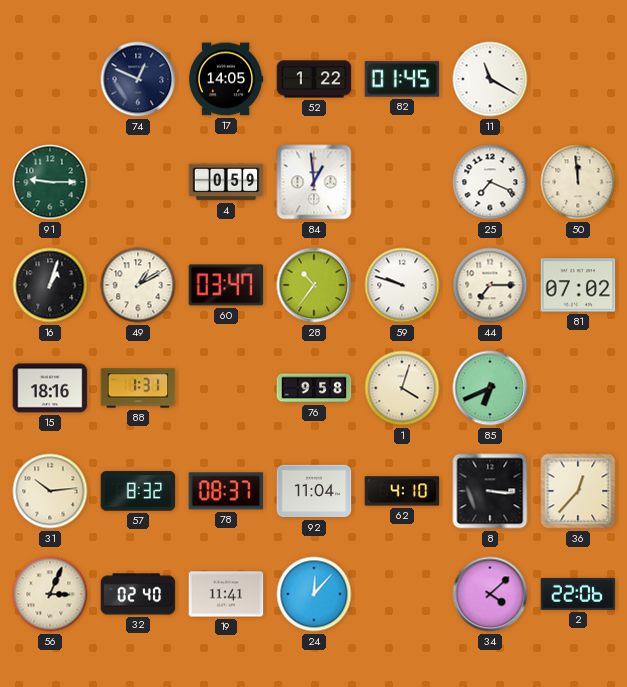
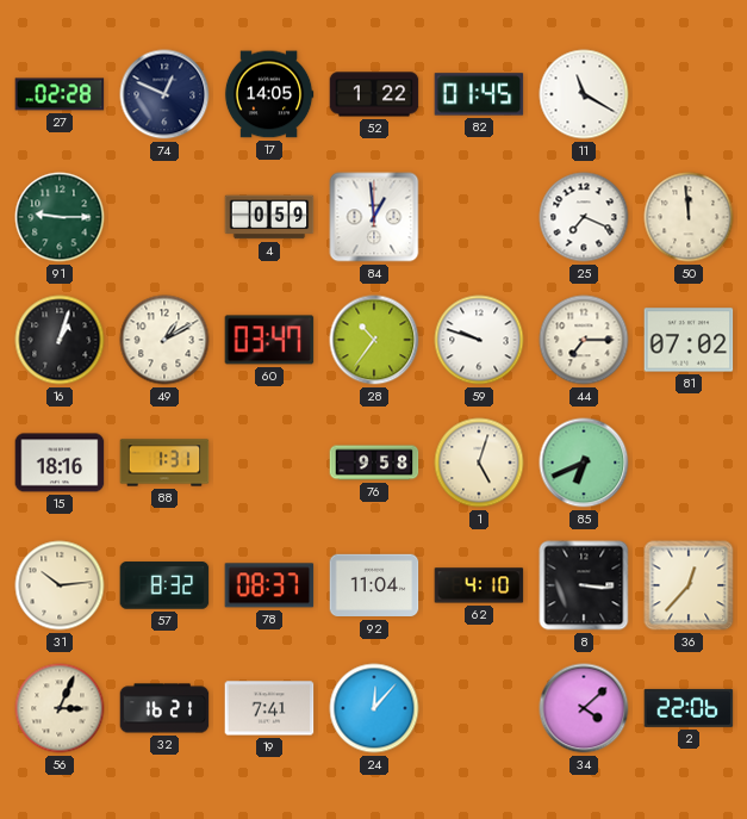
27: none -> 02:28
1: 4:03 -> 5:03
32: 02:40 -> 16:21
19: 11:41 -> 7:41
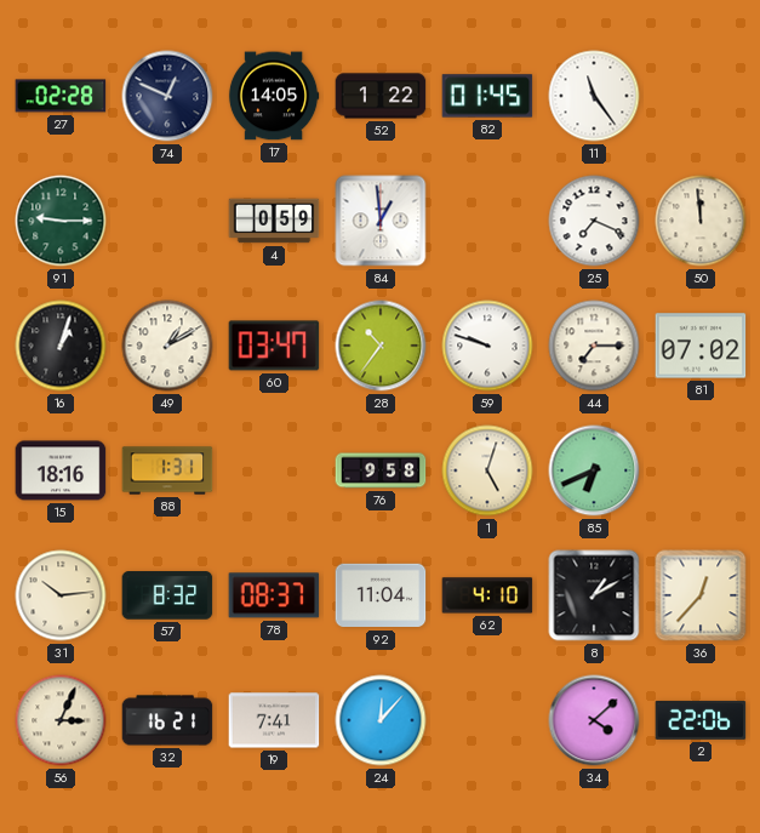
11: 11:20 -> 11:24
8: 3:16 -> 1:10
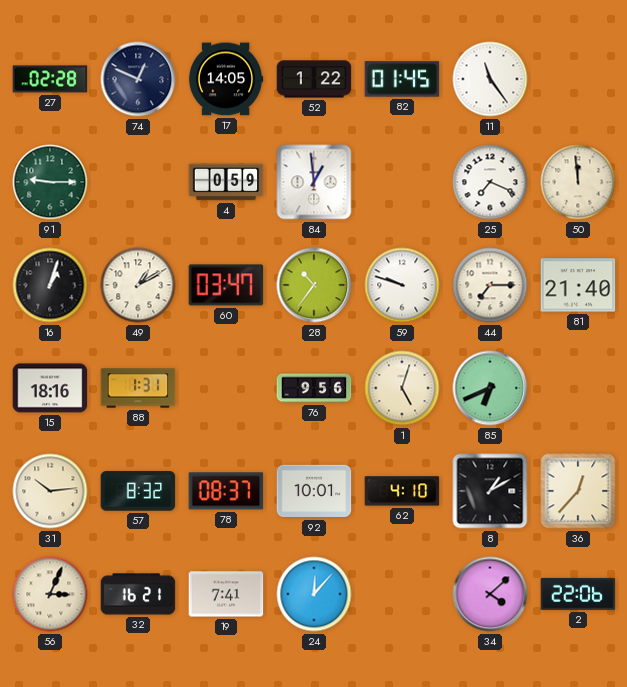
81: 07:02 -> 21:40
76: 9:58 -> 9:56
92: 11:04 -> 10:01
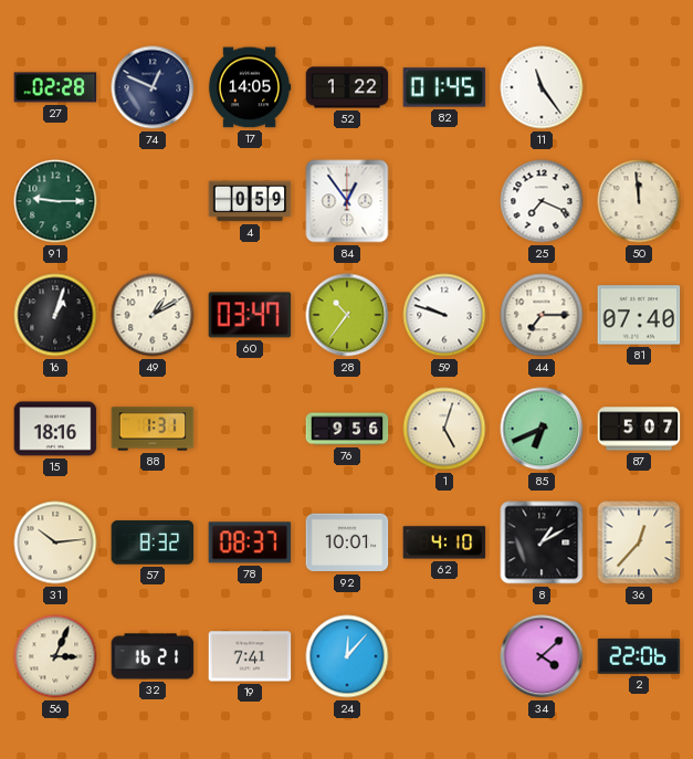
84: 12:59 -> 12:54
81: 21:40 -> 07:40
87: none -> 5:07
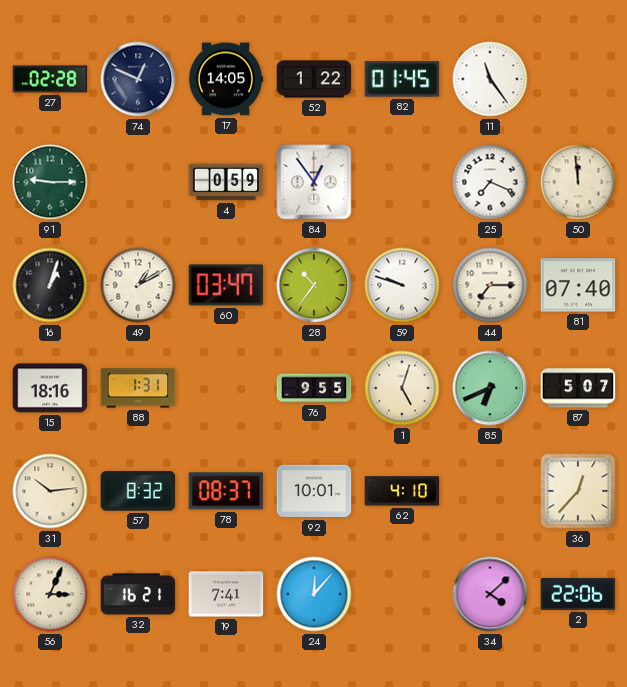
76: 9:56 -> 9:55
8: 1:10 -> none
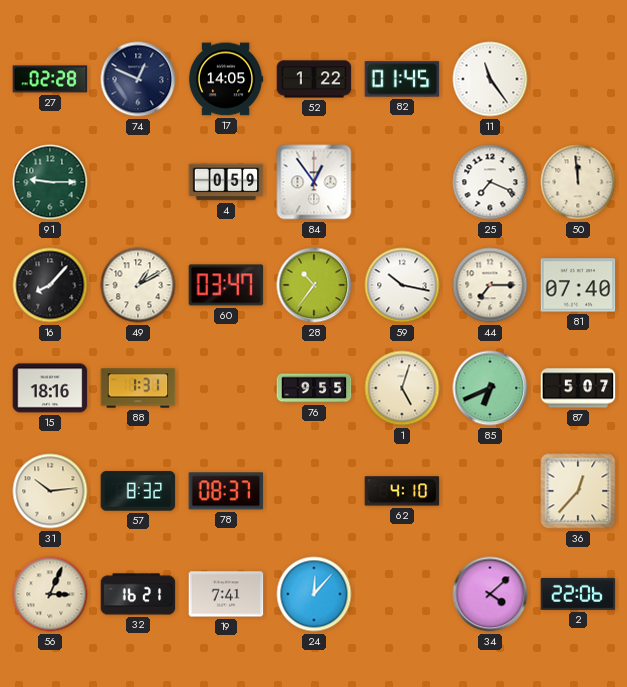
16: 1:03 -> 8:07
59: 9:48 -> 10:17
92: 10:01 -> none
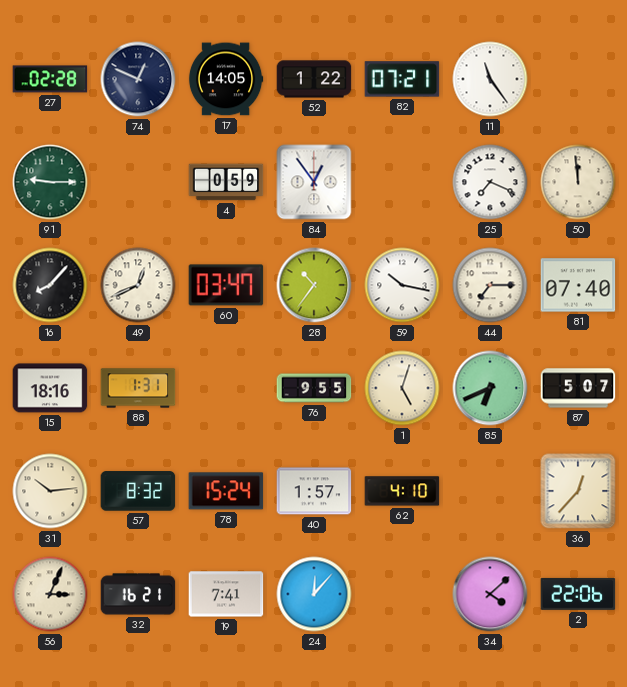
82: 01:45 -> 07:21
49: 1:10 -> 12:41
78: 08:37 -> 15:24
40: none -> 1:57
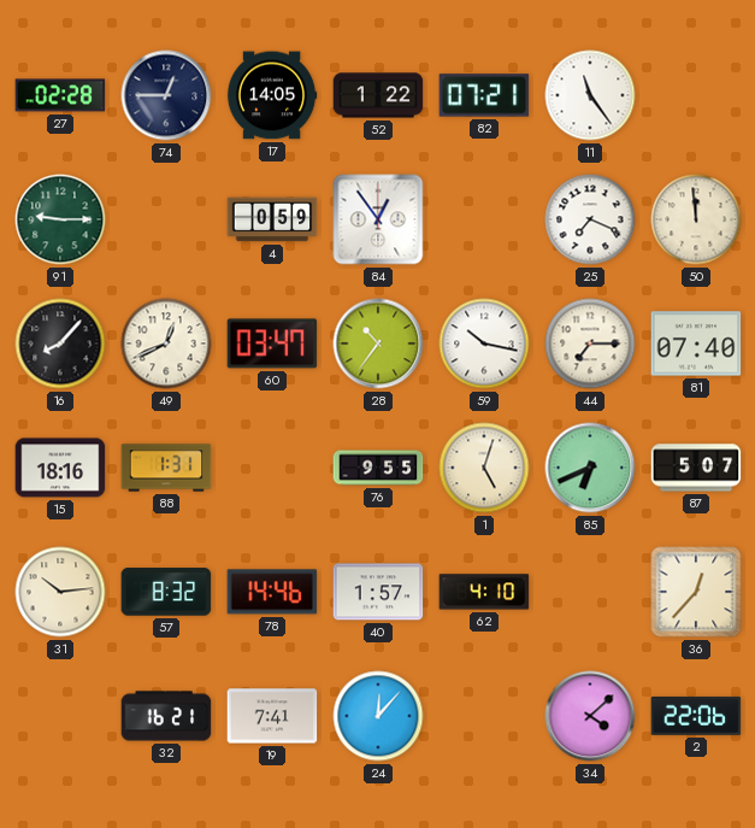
74: 12:49 -> 12:45
78: 15:24 -> 14:46
56: 3:04 -> none
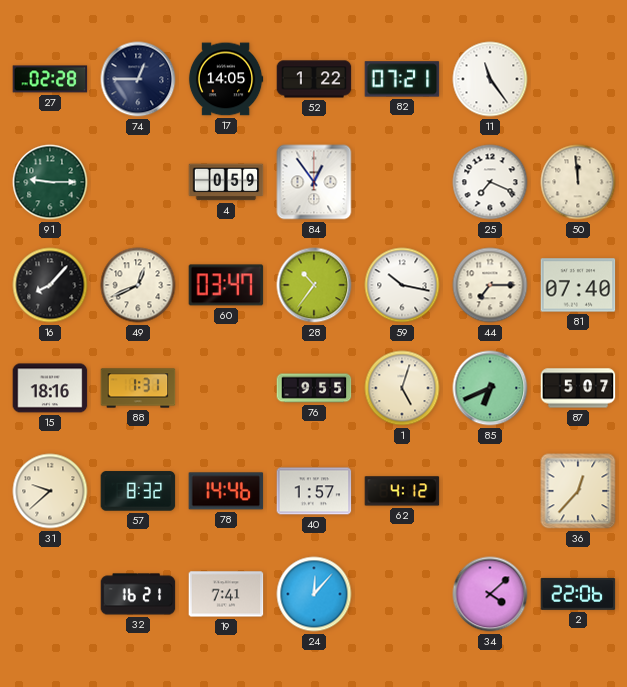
31: 10:14 -> 9:38
62: 4:10 -> 4:12
